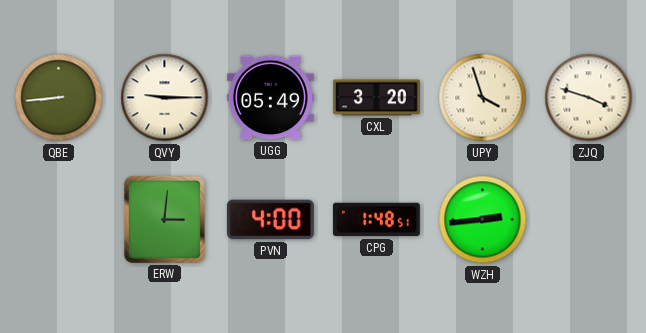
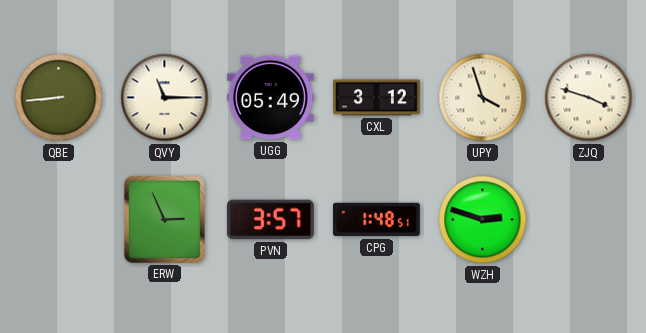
QVY: 9:15 -> 11:15
CXL: 3:20 -> 3:12
ERW: 3:01 -> 2:56
PVN: 4:00 -> 3:57
WZH: 2:44 -> 2:48
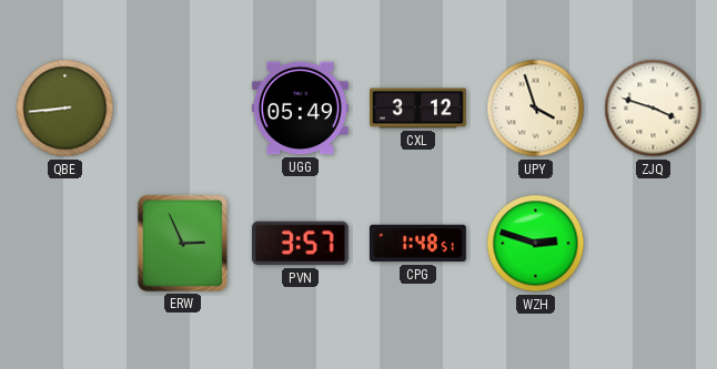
QVY: 11:15 -> none
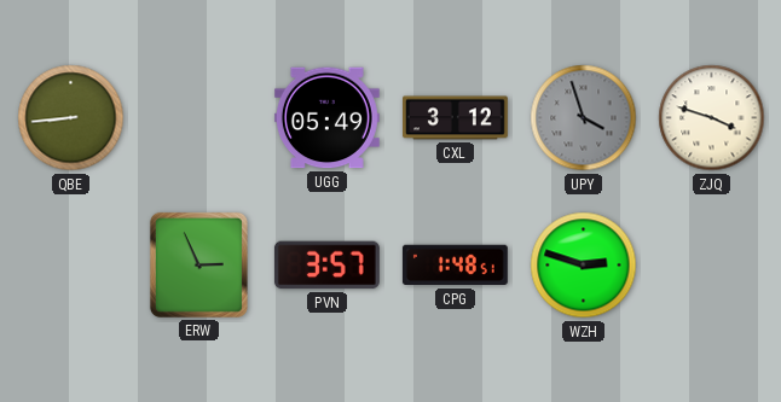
UPY dial: cream -> grey
